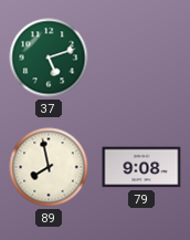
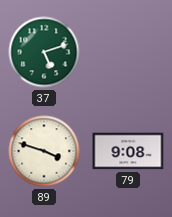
89: 7:58 -> 3:48
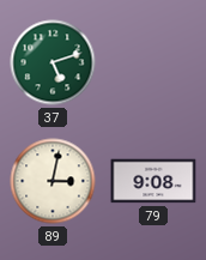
89: 3:48 -> 3:02
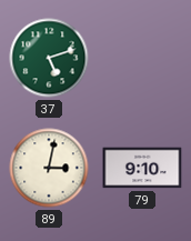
79: 9:08 -> 9:10
